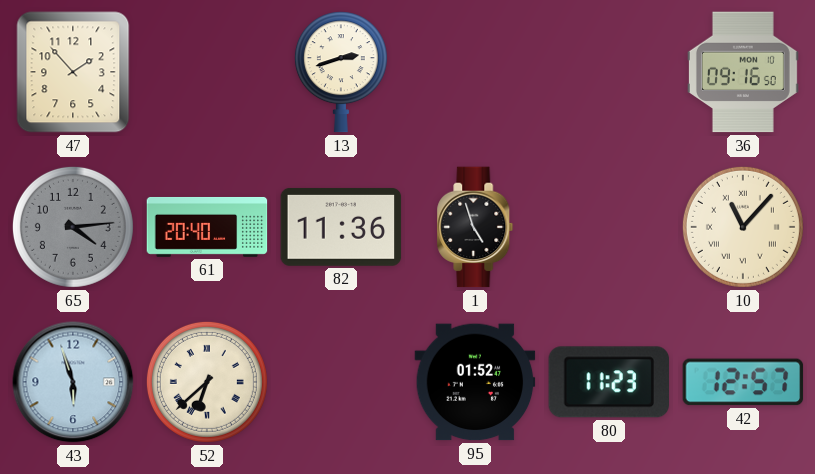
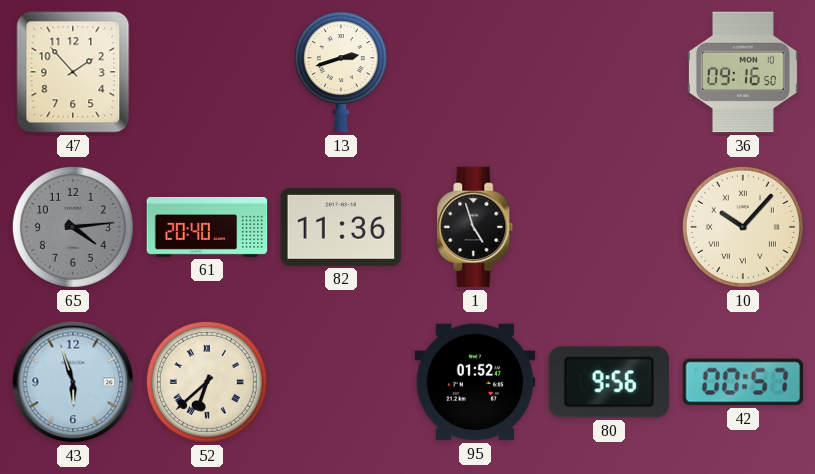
10: 11:07 -> 10:07
80: 11:23 -> 9:56
42: 12:57 -> 00:57
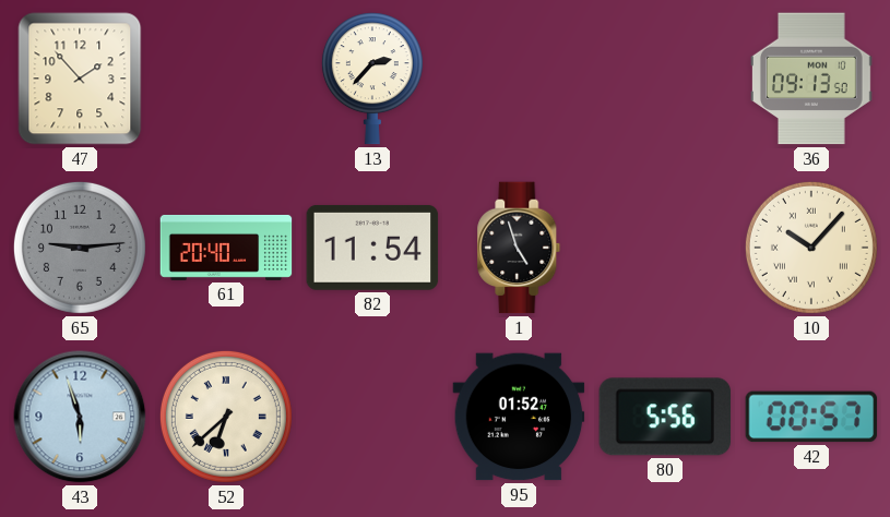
13: 2:42 -> 2:37
36: 09:16 -> 09:13
65: 4:14 -> 9:14
82: 11:36 -> 11:54
80: 9:56 -> 5:56
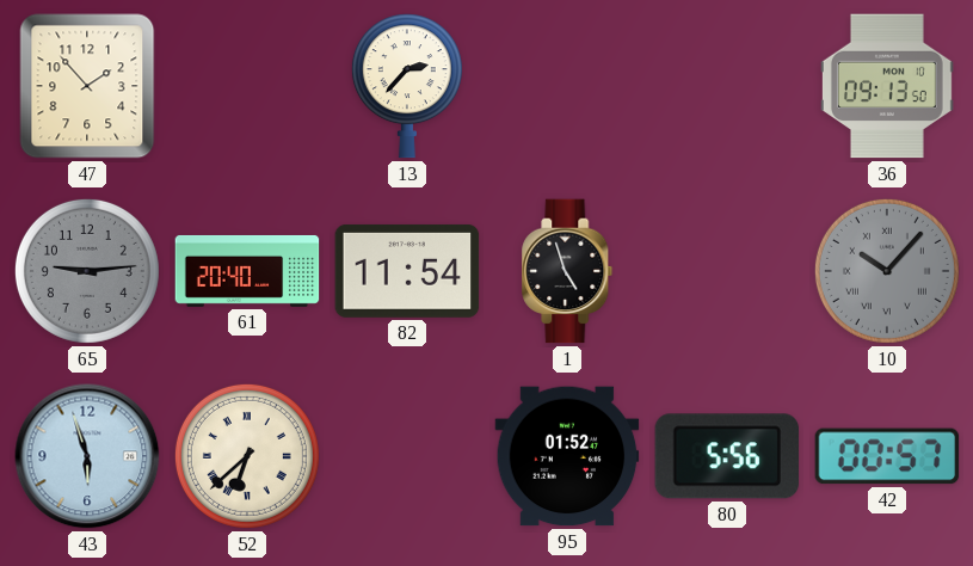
10 dial: cream -> grey
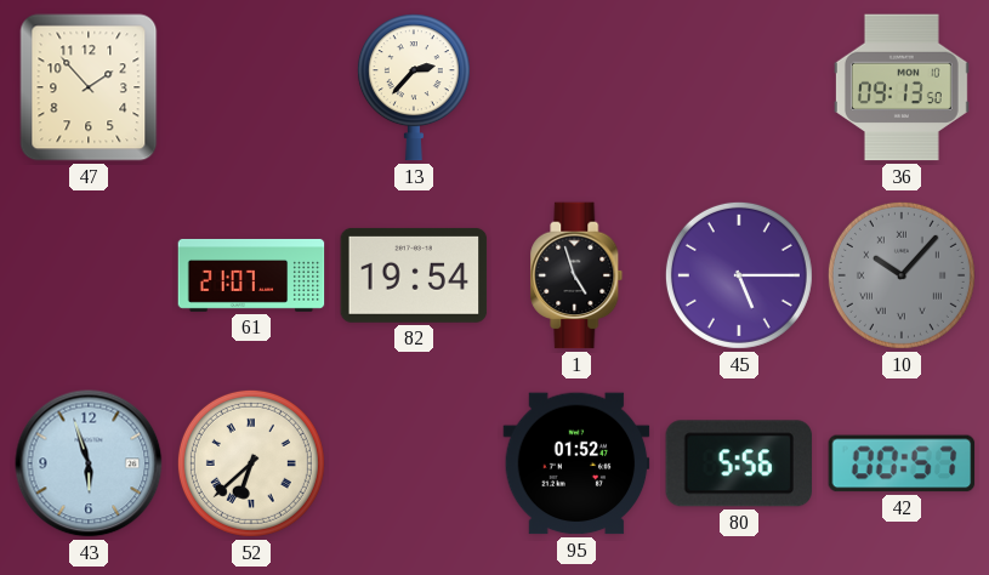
65: 9:14 -> none
61: 20:40 -> 21:07
82: 11:54 -> 19:54
45: none -> 5:15
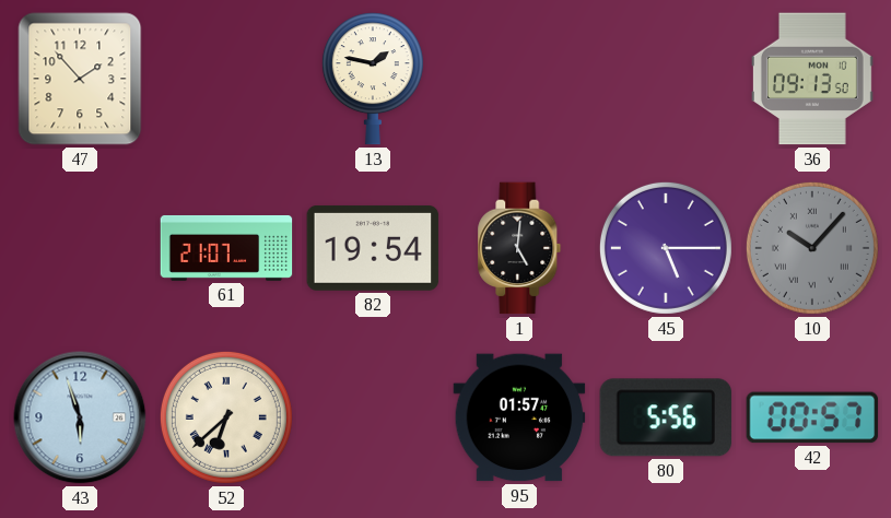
13: 2:37 -> 1:47
1: 4:57 -> 5:01
95: 01:52 -> 01:57
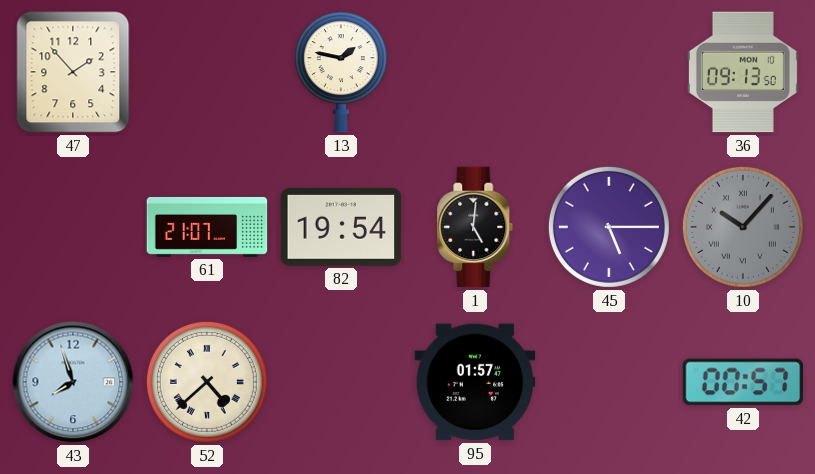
43: 5:57 -> 7:57
52: 6:38 -> 4:38
80: 5:56 -> none
